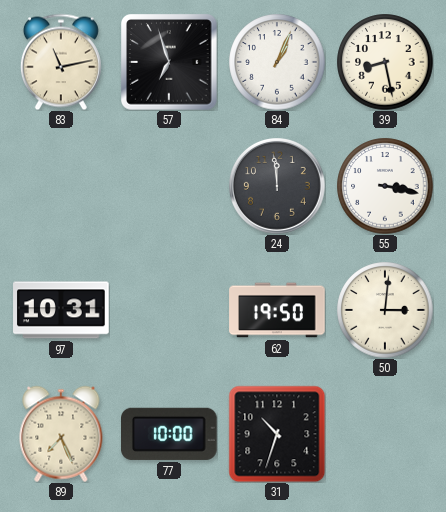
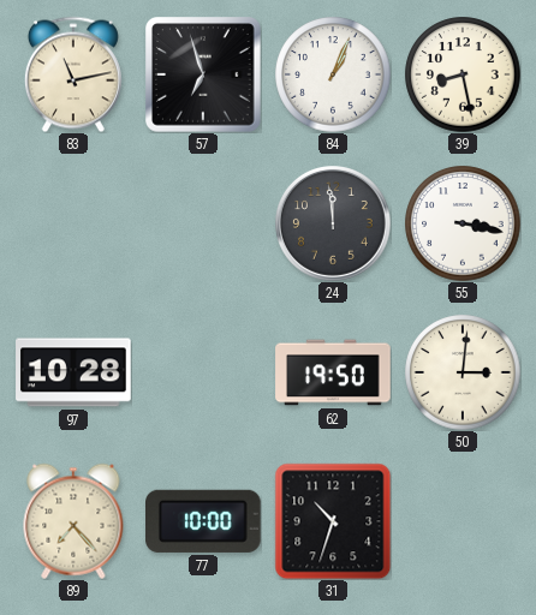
97: 10:31 -> 10:28
89: 7:26 -> 7:23
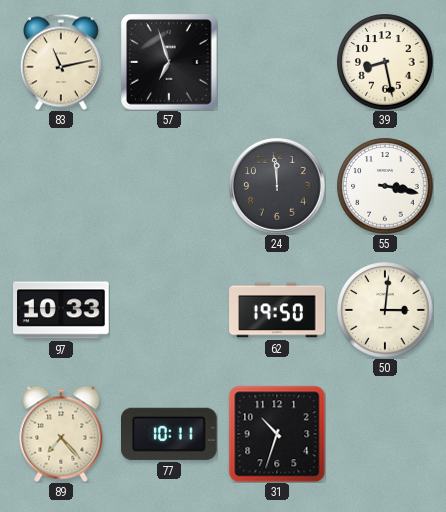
84: 1:04 -> none
97: 10:28 -> 10:33
77: 10:00 -> 10:11
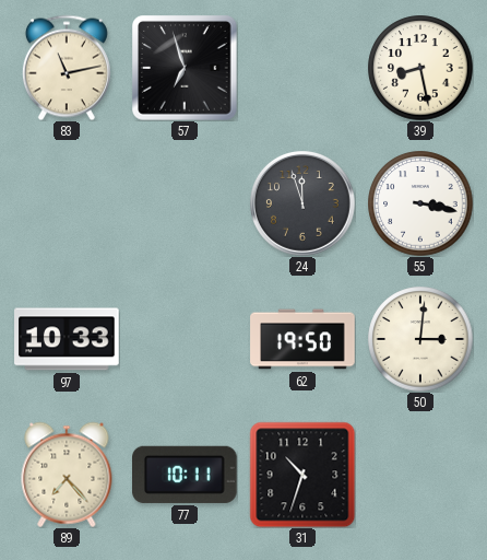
24: 11:59 -> 11:57
